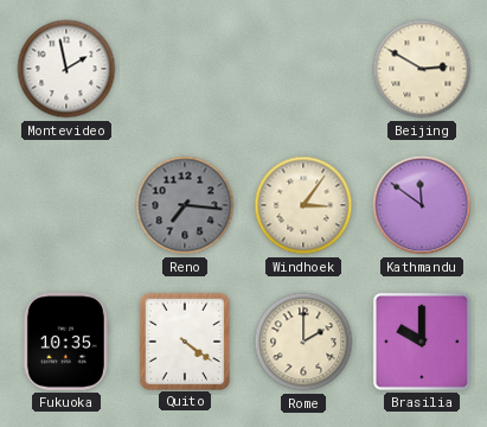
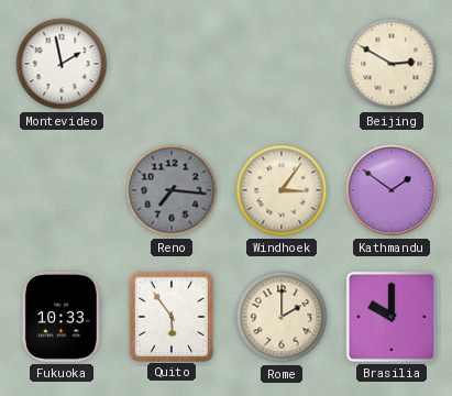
Kathmandu: 11:51 -> 1:51
Fukuoka: 10:35 -> 10:33
Quito: 4:21 -> 5:54
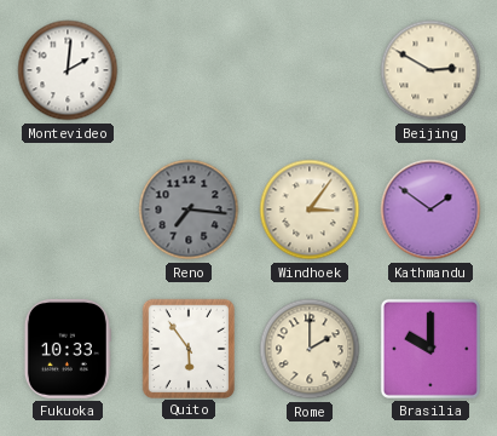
Montevideo: 1:58 -> 2:01
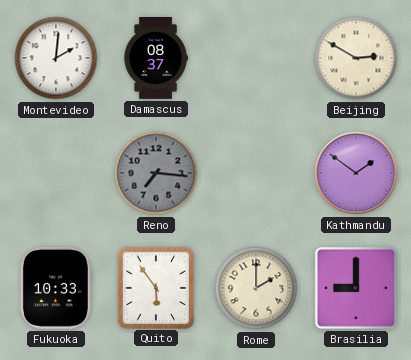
Damascus: none -> 08:37
Windhoek: 3:06 -> none
Brasilia: 10:00 -> 9:00
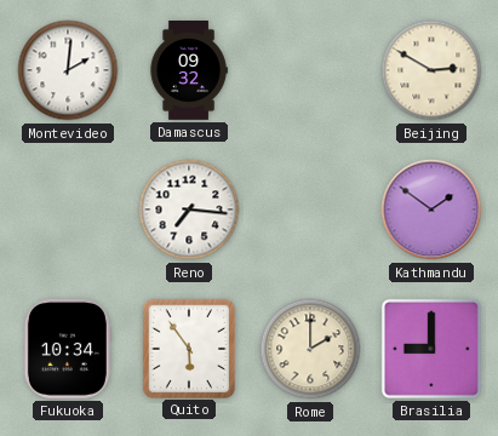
Damascus: 08:37 -> 09:32
Reno dial: grey -> white
Fukuoka: 10:33 -> 10:34
